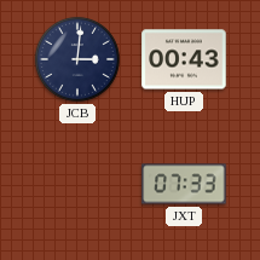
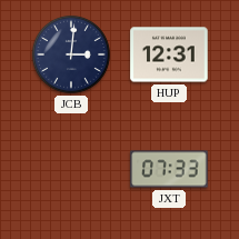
HUP: 00:43 -> 12:31
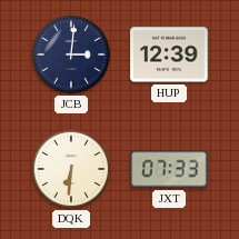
HUP: 12:31 -> 12:39
DQK: none -> 6:31
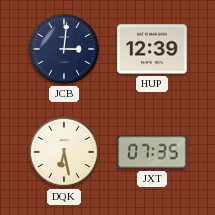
DQK: 6:31 -> 6:28
JXT: 07:33 -> 07:35
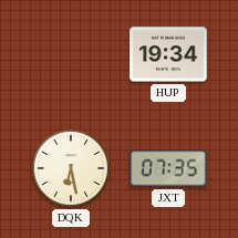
JCB: 3:01 -> none
HUP: 12:39 -> 19:34
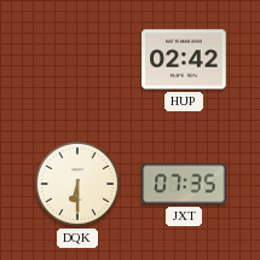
HUP: 19:34 -> 02:42
DQK: 6:28 -> 6:30
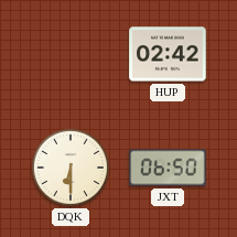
JXT: 07:35 -> 06:50
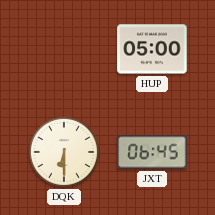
HUP: 02:42 -> 05:00
JXT: 06:50 -> 06:45
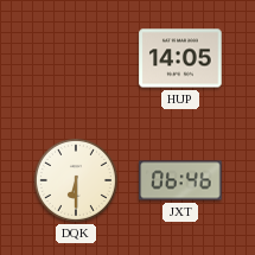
HUP: 05:00 -> 14:05
JXT: 06:45 -> 06:46
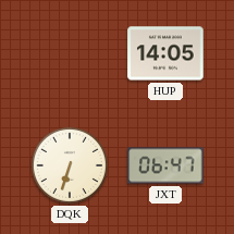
DQK: 6:30 -> 6:33
JXT: 06:46 -> 06:47
